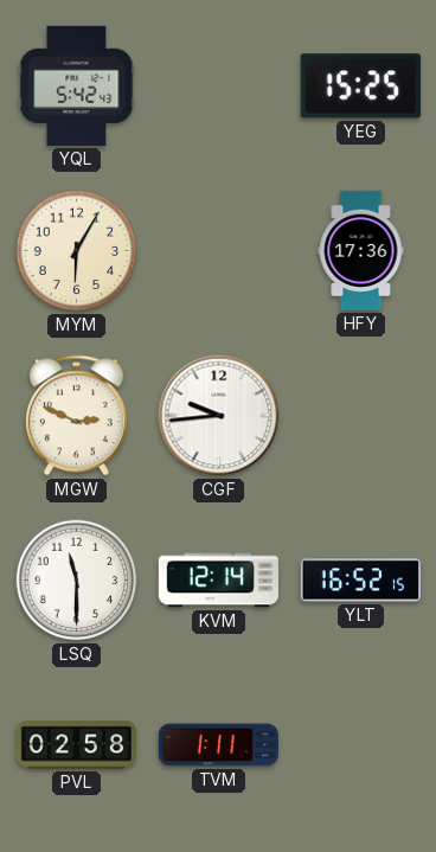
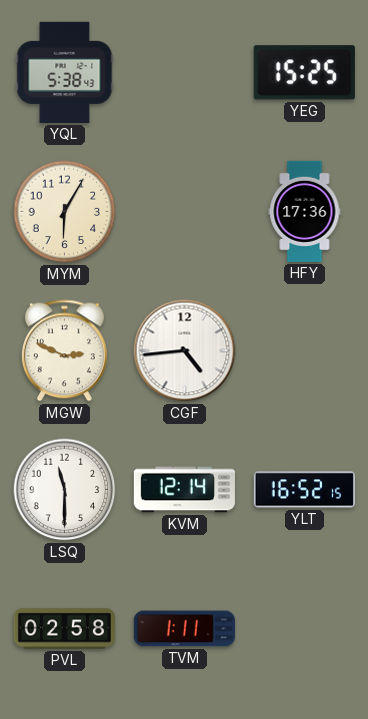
YQL: 5:42 -> 5:38
CGF: 9:44 -> 4:44
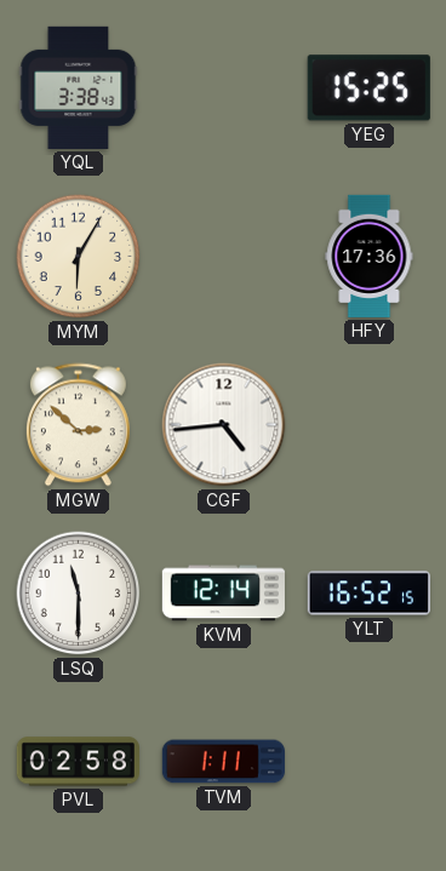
YQL: 5:38 -> 3:38
MGW: 2:49 -> 2:52
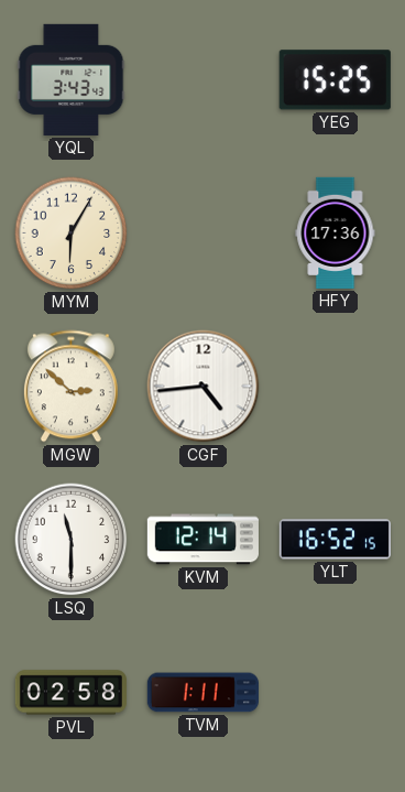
YQL: 3:38 -> 3:43
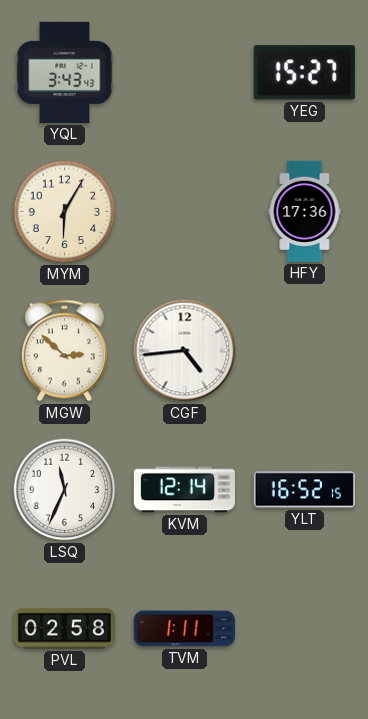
YEG: 15:25 -> 15:27
LSQ: 11:30 -> 11:34
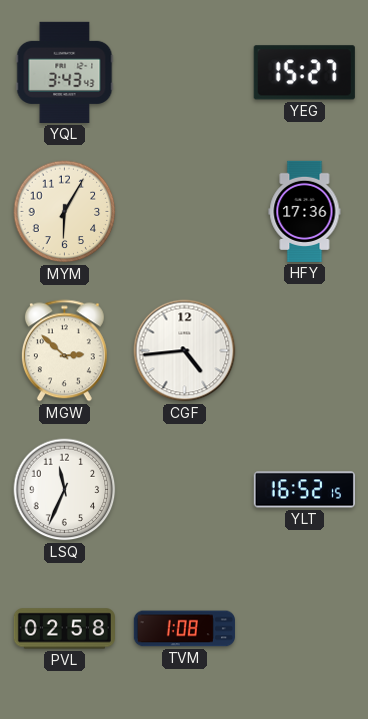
KVM: 12:14 -> none
TVM: 1:11 -> 1:08
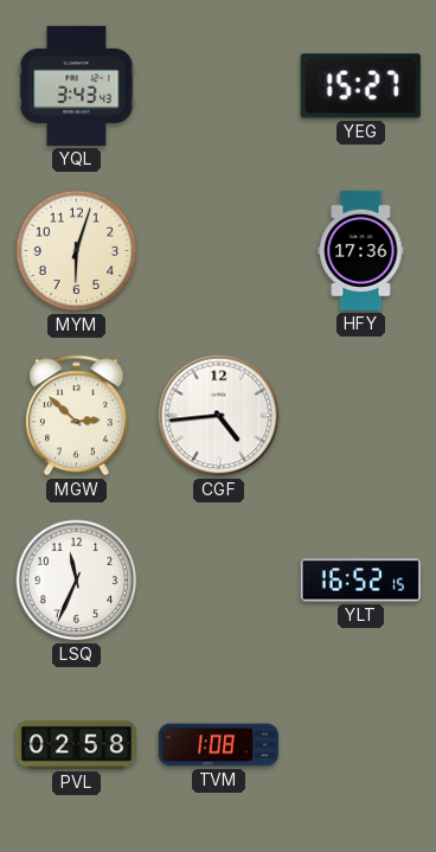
MYM: 6:05 -> 6:03
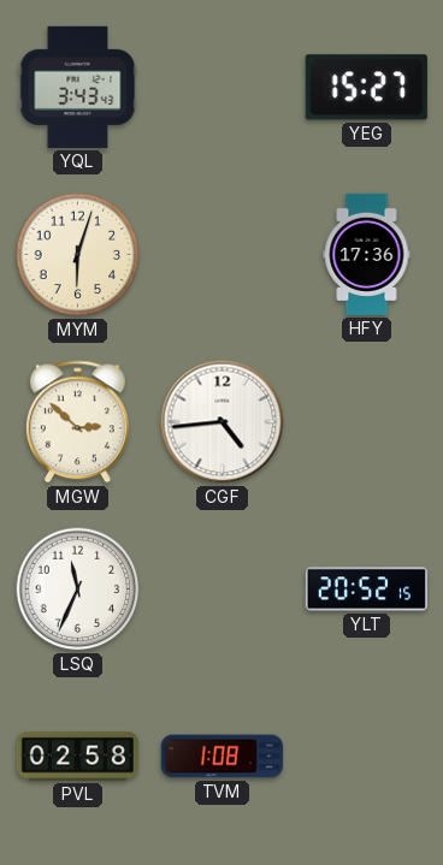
YLT: 16:52 -> 20:52
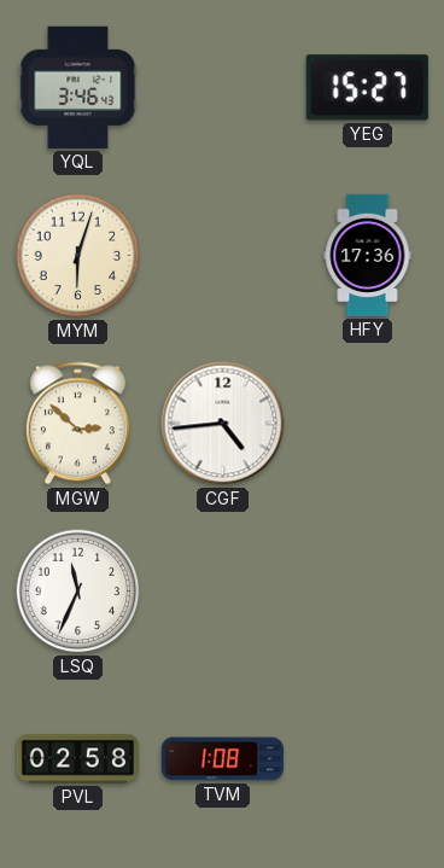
YQL: 3:43 -> 3:46
YLT: 20:52 -> none
